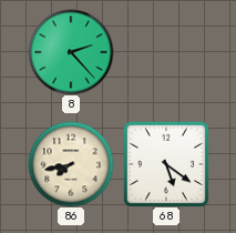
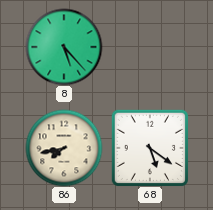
8: 2:23 -> 5:23
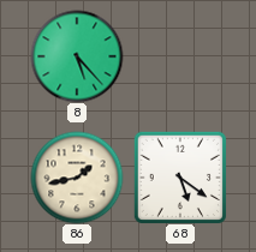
86: 7:43 -> 1:43
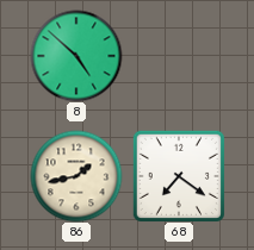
8: 5:23 -> 4:52
68: 5:21 -> 7:21
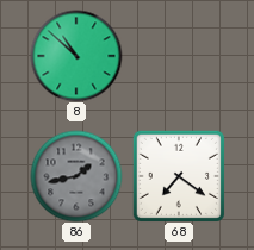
8: 4:52 -> 10:52
86 dial: cream -> grey
